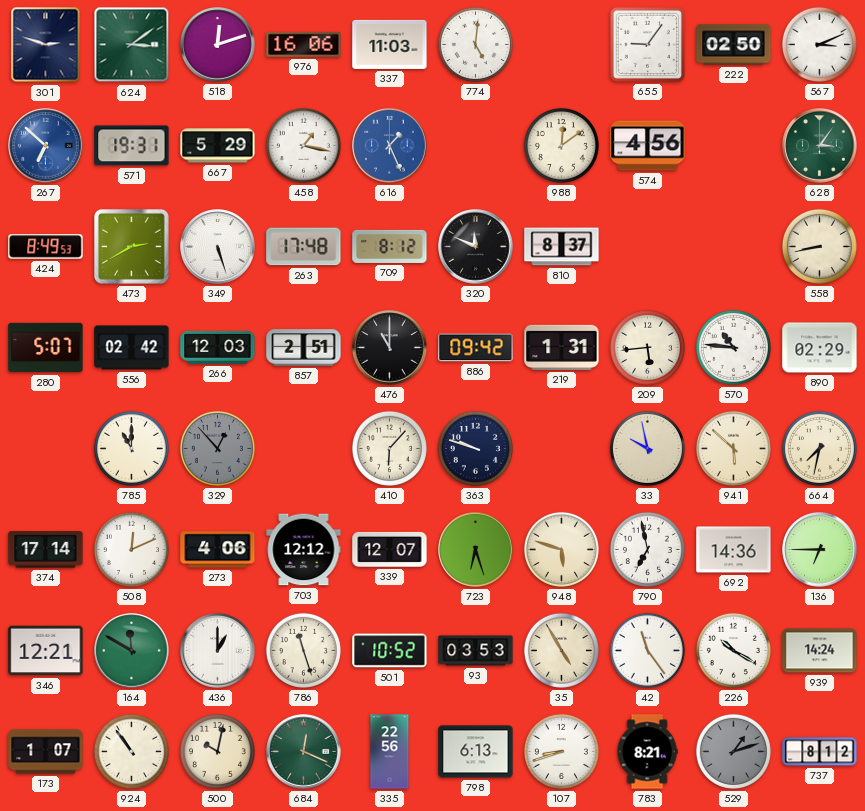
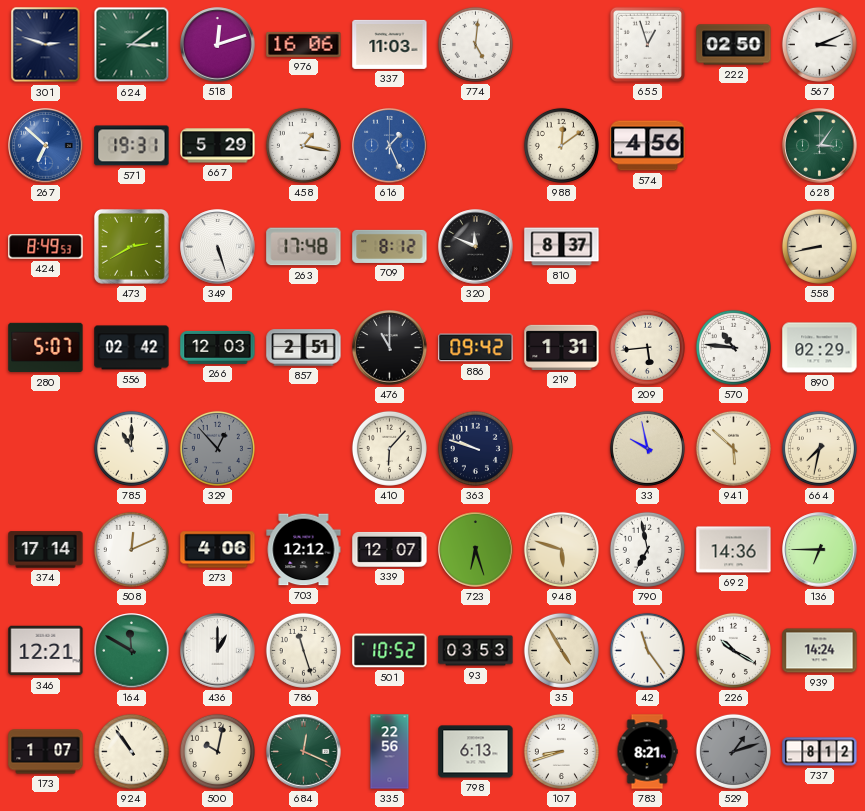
655: 9:06 -> 12:57
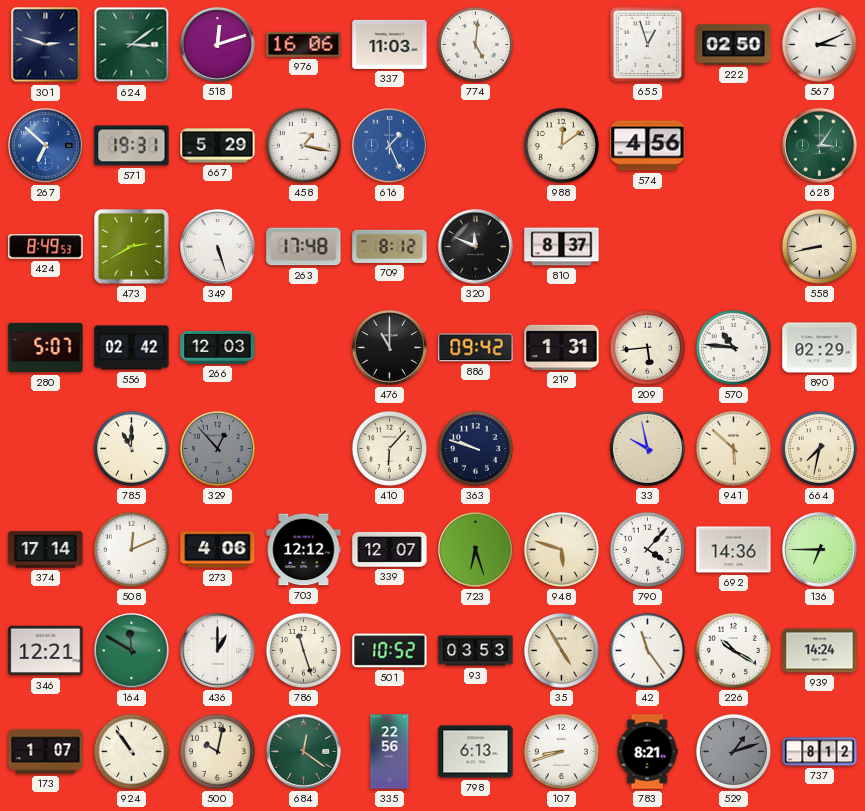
857: 2:51 -> none
790: 6:58 -> 4:07
684: 12:19 -> 12:21
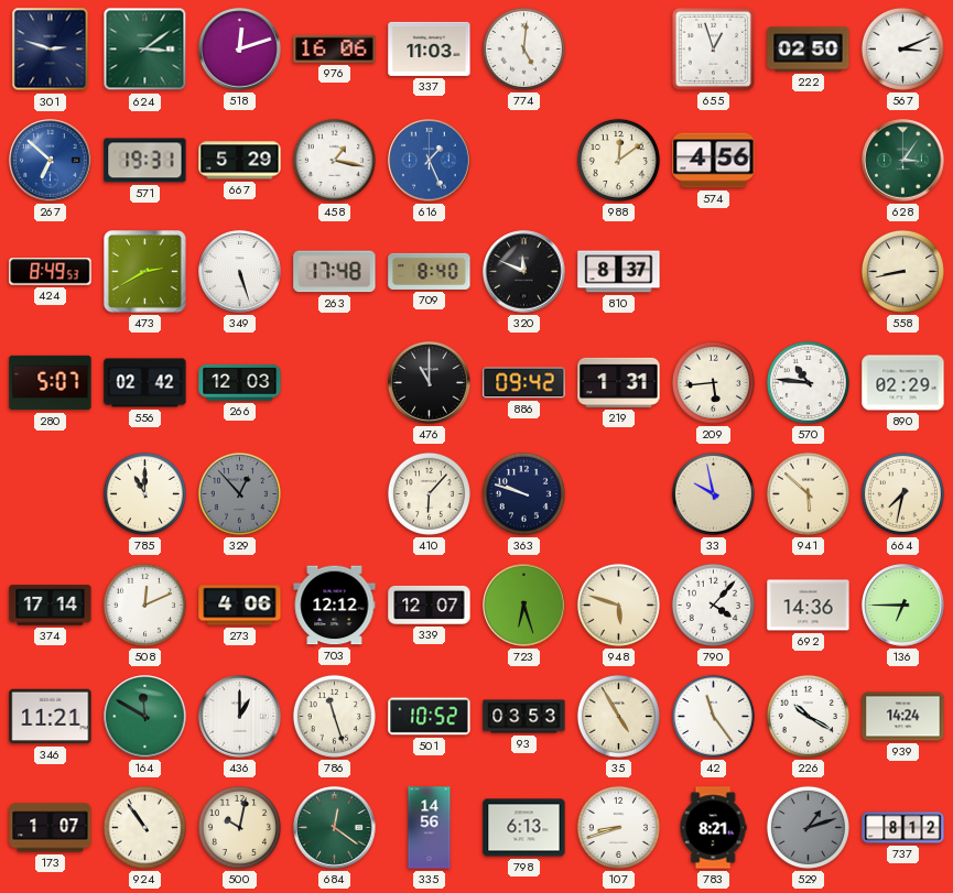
709: 8:12 -> 8:40
346: 12:21 -> 11:21
335: 22:56 -> 14:56
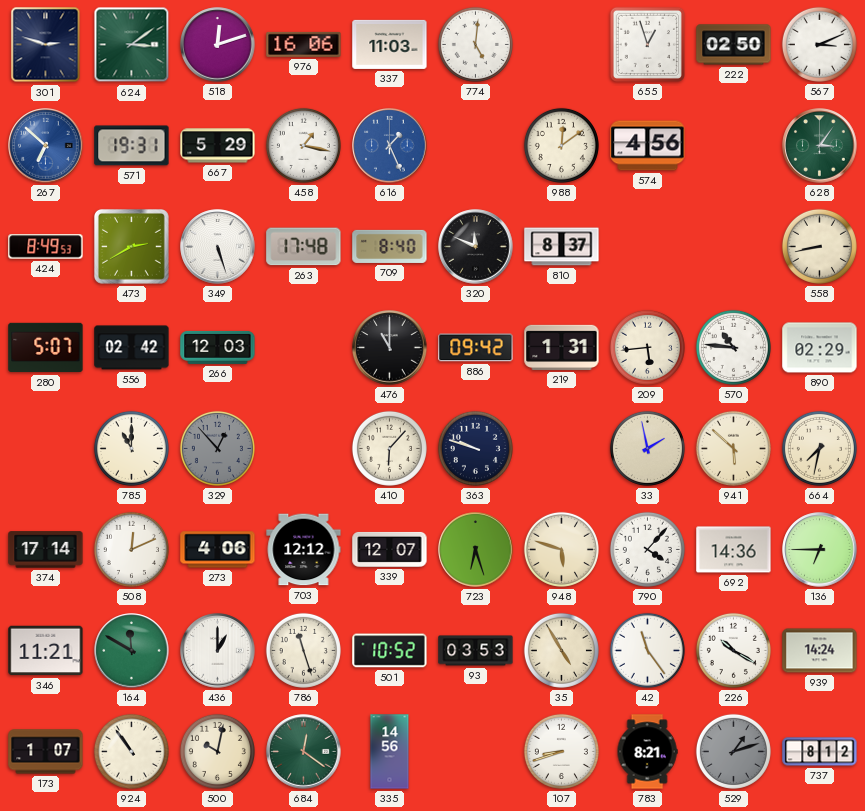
33: 9:58 -> 1:58
798: 6:13 -> none
